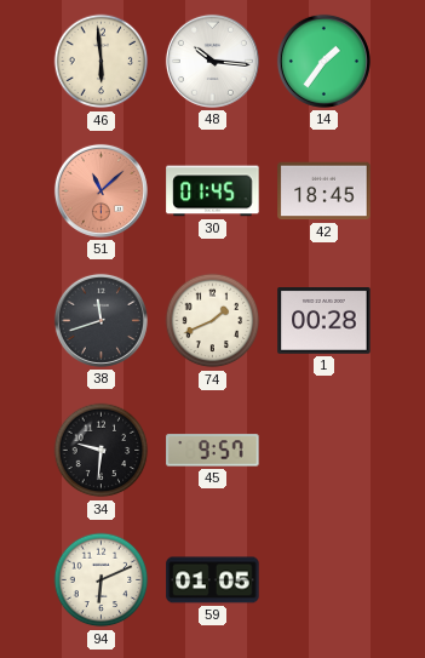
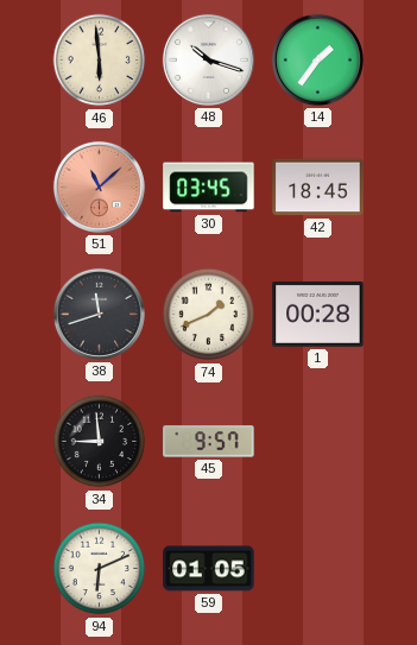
48: 10:16 -> 10:18
30: 01:45 -> 03:45
34: 9:31 -> 8:59
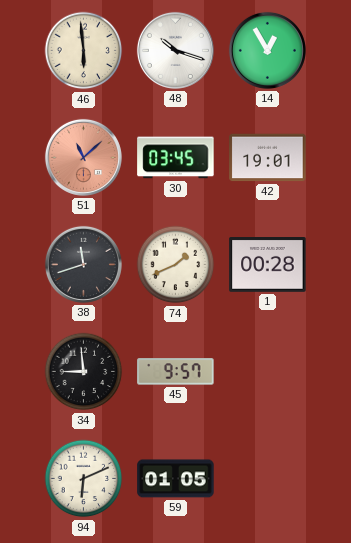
14: 1:36 -> 12:55
42: 18:45 -> 19:01
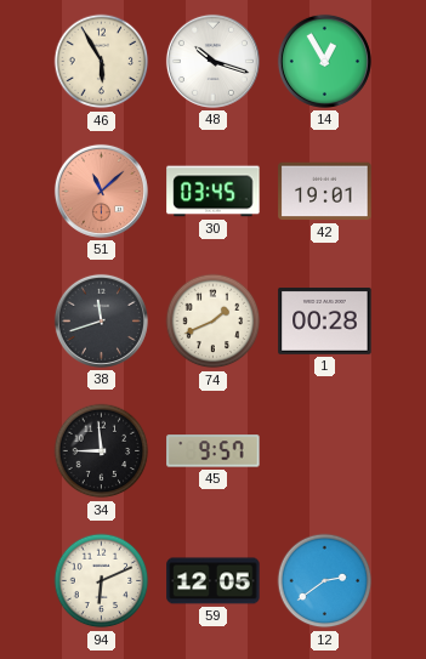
46: 5:59 -> 5:55
59: 01:05 -> 12:05
12: none -> 2:39
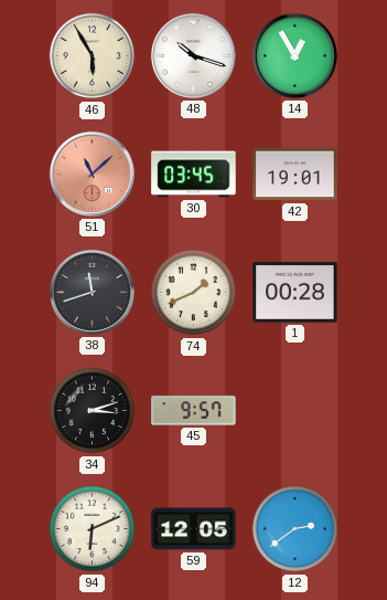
34: 8:59 -> 3:12
